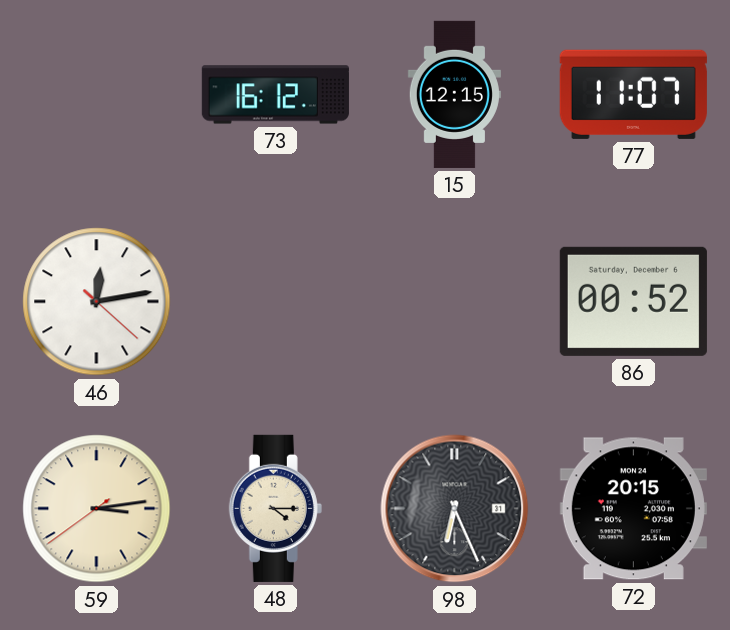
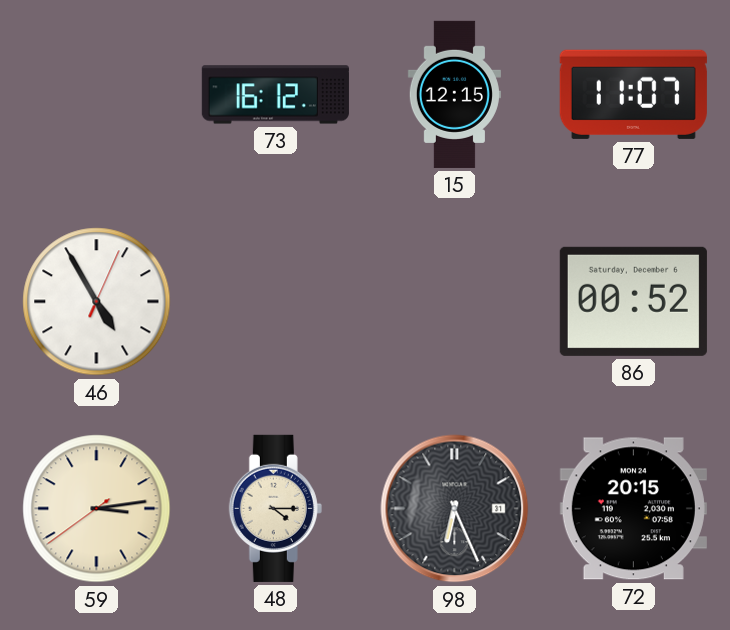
46: 12:13 -> 4:55
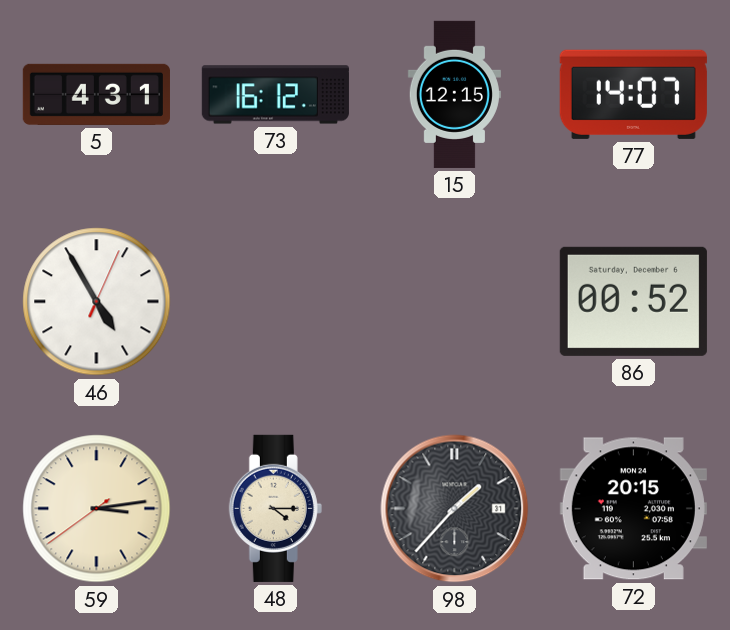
5: none -> 4:31
77: 11:07 -> 14:07
98: 6:26 -> 1:37
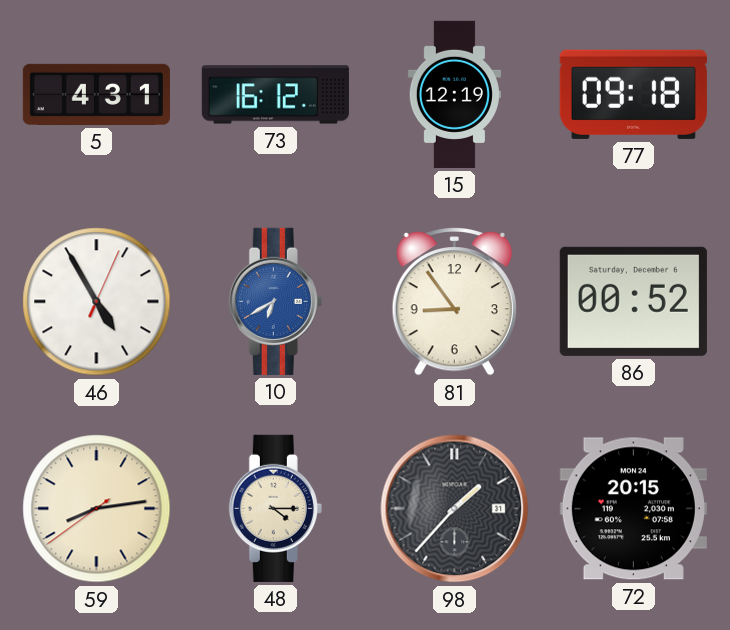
15: 12:15 -> 12:19
77: 14:07 -> 09:18
10: none -> 6:40
81: none -> 8:54
59: 3:13 -> 8:13
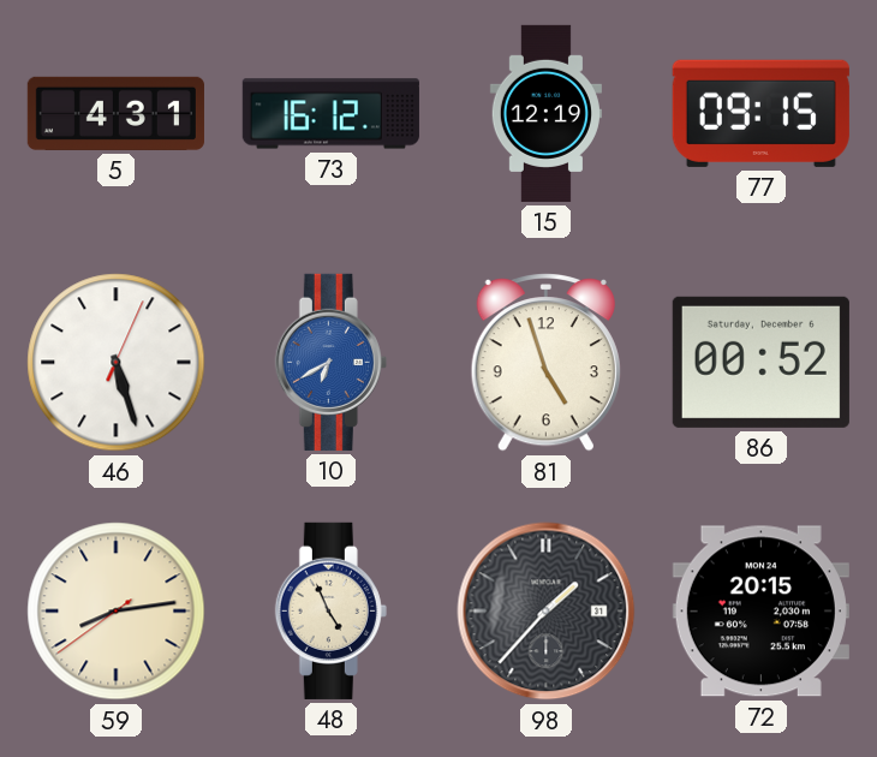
77: 09:18 -> 09:15
46: 4:55 -> 5:27
81: 8:54 -> 4:57
48: 4:15 -> 4:56
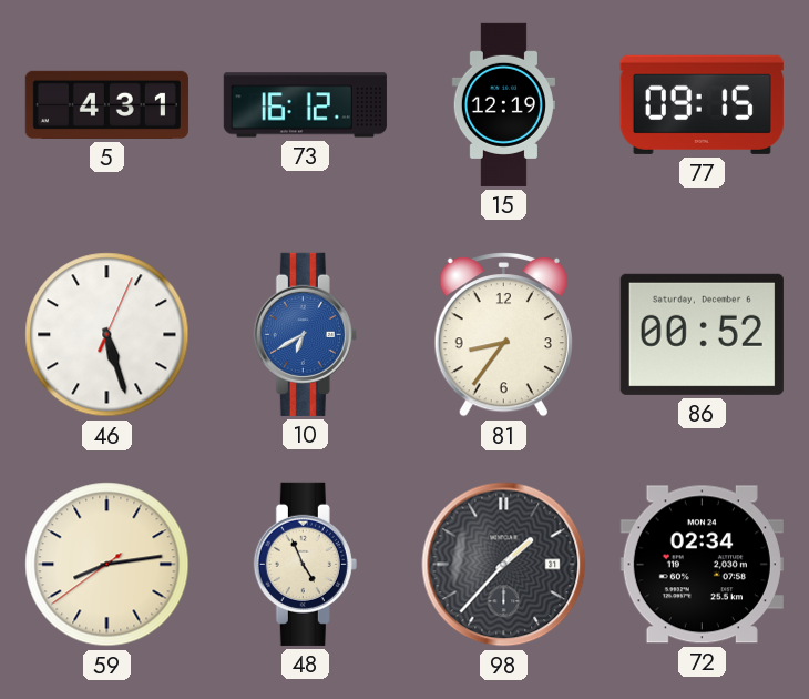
81: 4:57 -> 8:36
72: 20:15 -> 02:34
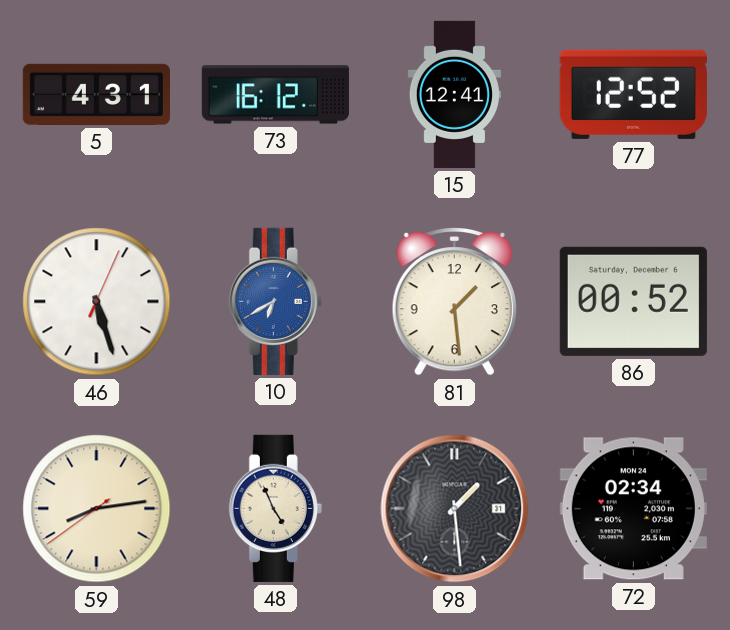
15: 12:19 -> 12:41
77: 09:15 -> 12:52
81: 8:36 -> 1:29
98: 1:37 -> 1:29
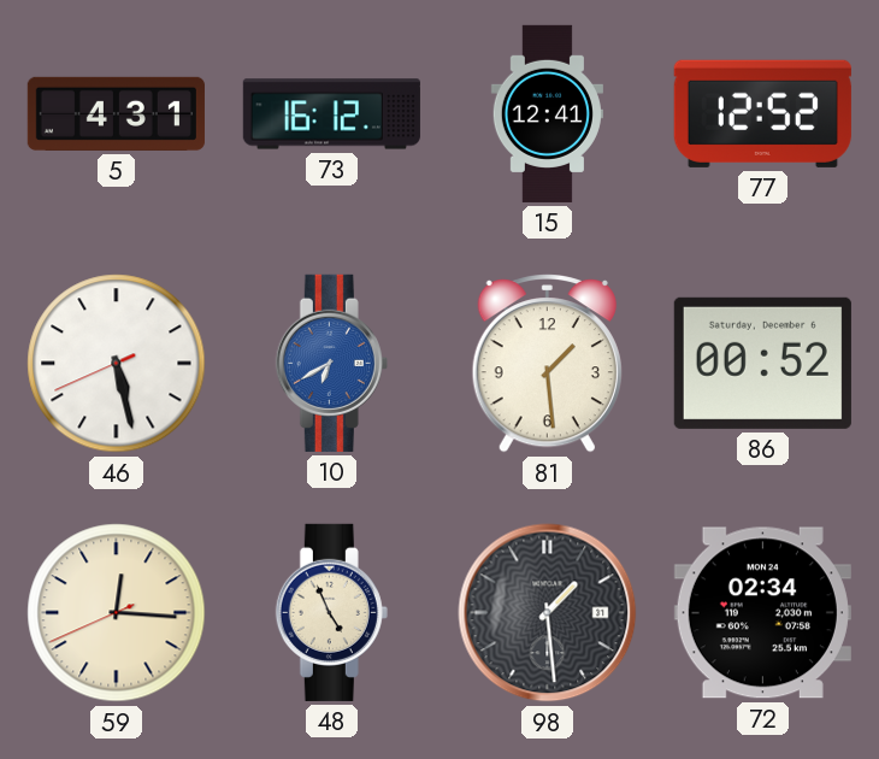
46: 5:27:04 -> 5:27:41
59: 8:13 -> 12:15
